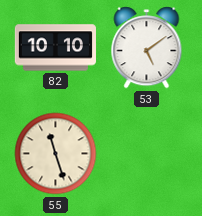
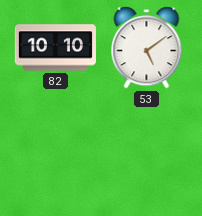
55: 11:27 -> none
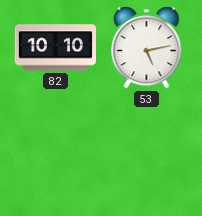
53: 5:09 -> 5:13
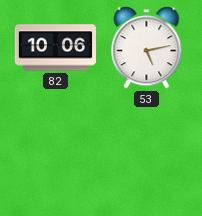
82: 10:10 -> 10:06
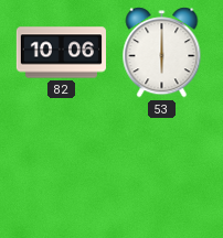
53: 5:13 -> 6:00
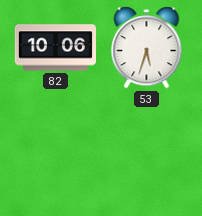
53: 6:00 -> 5:33
